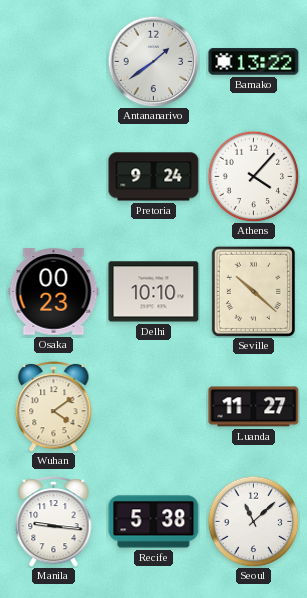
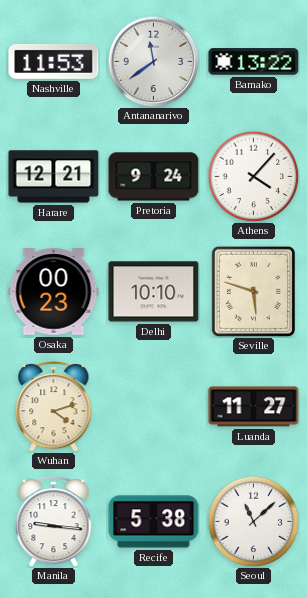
Nashville: none -> 11:53
Antananarivo: 1:39 -> 11:39
Harare: none -> 12:21
Seville: 10:22 -> 5:48
Wuhan: 4:09 -> 4:12
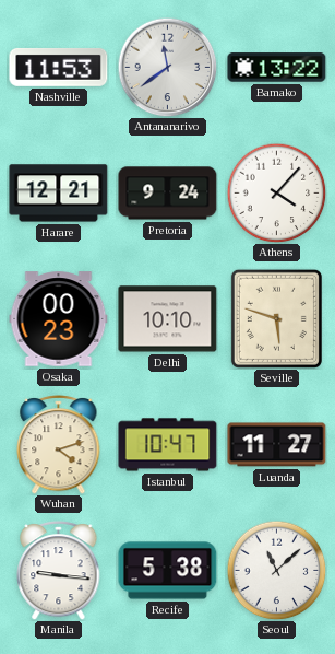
Istanbul: none -> 10:47
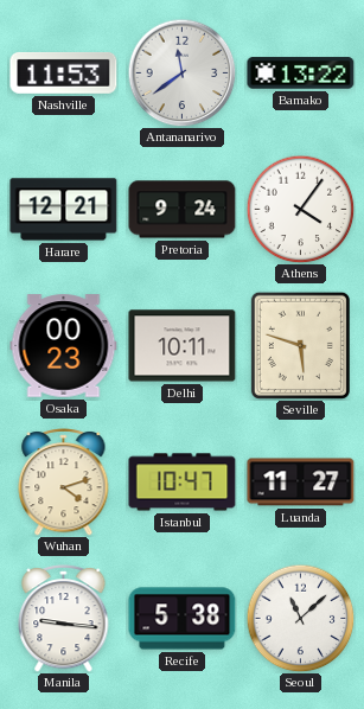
Athens: 4:07 -> 4:06
Delhi: 10:10 -> 10:11
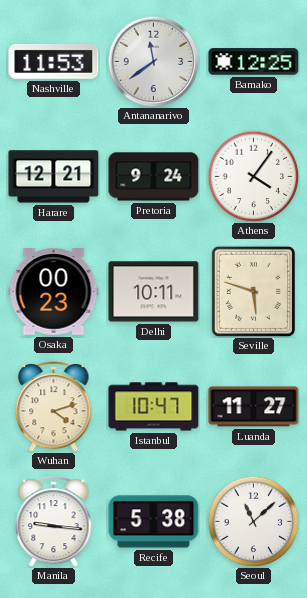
Bamako: 13:22 -> 12:25
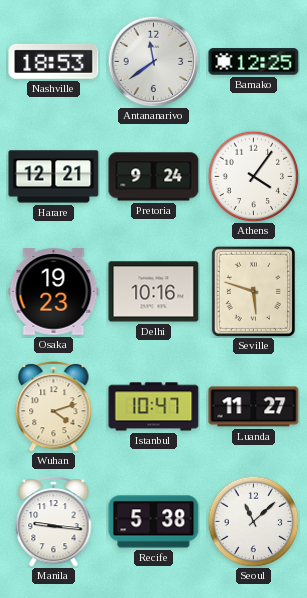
Nashville: 11:53 -> 18:53
Osaka: 00:23 -> 19:23
Delhi: 10:11 -> 10:16
